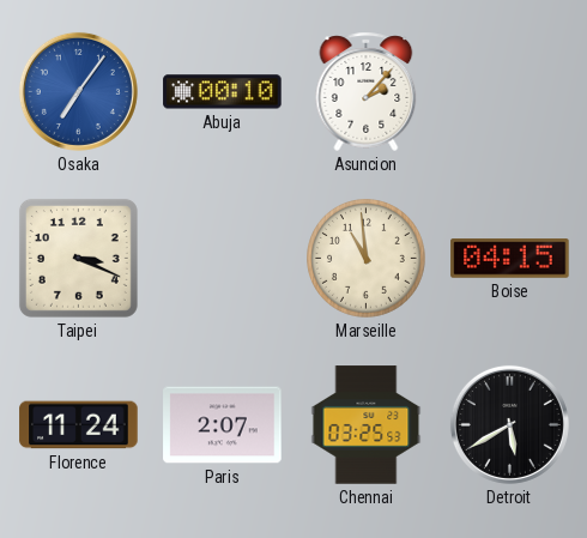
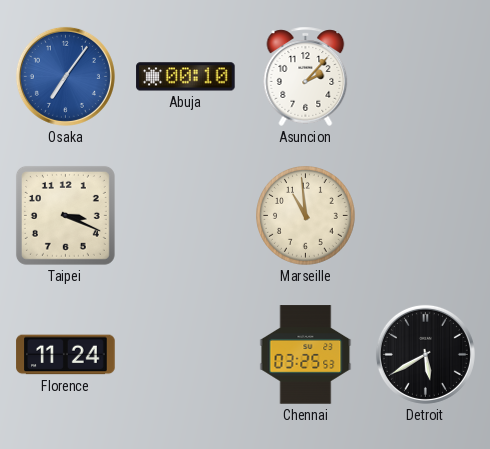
Boise: 04:15 -> none
Paris: 2:07 -> none
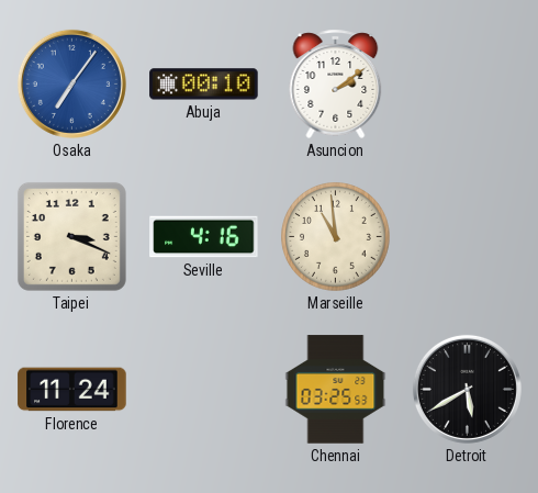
Asuncion: 2:07 -> 2:09
Seville: none -> 4:16
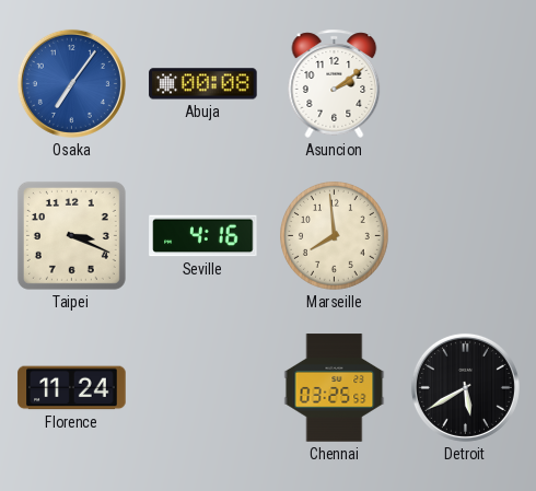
Abuja: 00:10 -> 00:08
Marseille: 10:59 -> 7:59
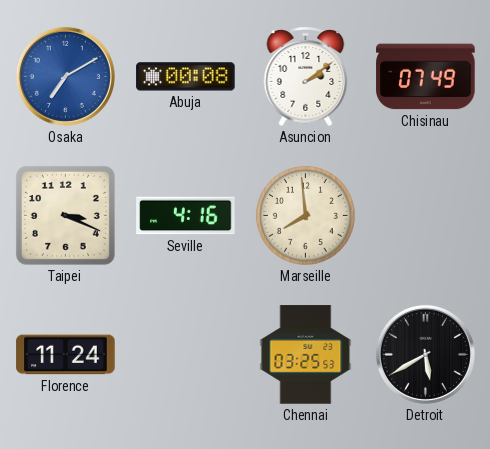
Osaka: 7:06 -> 7:10
Chisinau: none -> 07:49
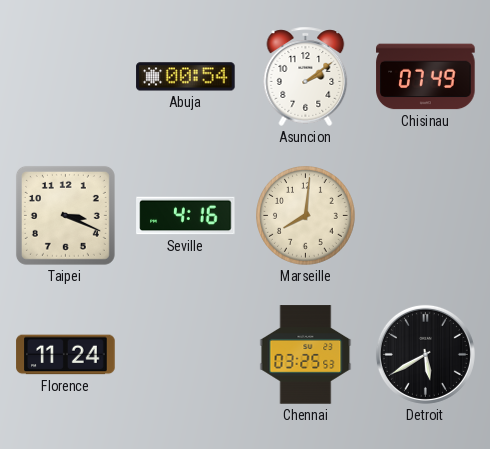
Osaka: 7:10 -> none
Abuja: 00:08 -> 00:54
Marseille: 7:59 -> 8:01
